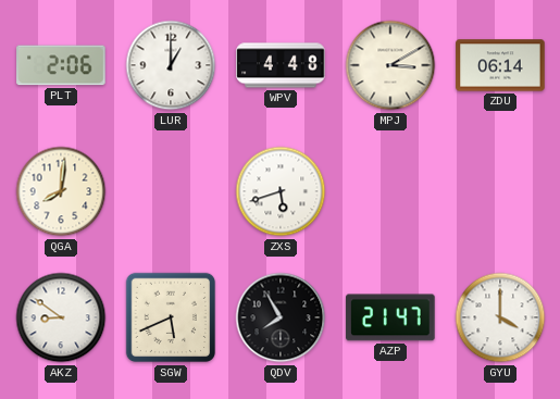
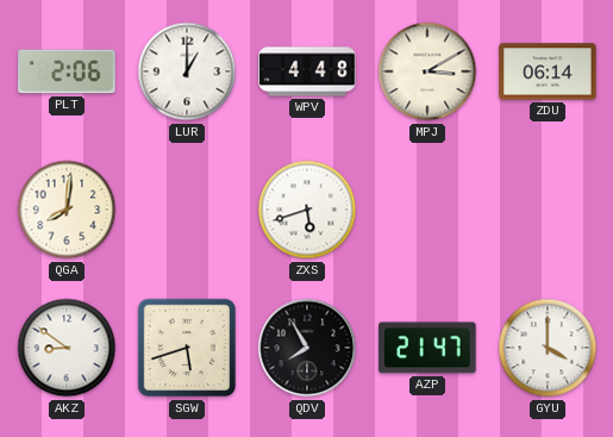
SGW: 5:41 -> 5:42
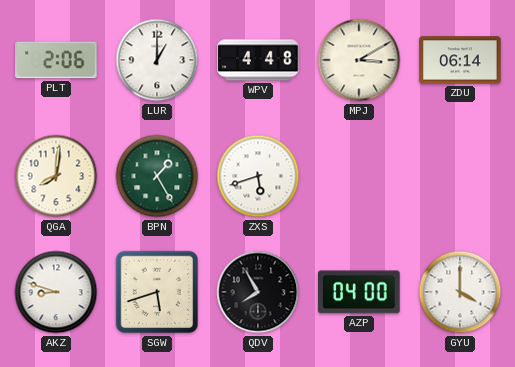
BPN: none -> 1:25
AKZ: 8:51 -> 8:48
AZP: 21:47 -> 04:00
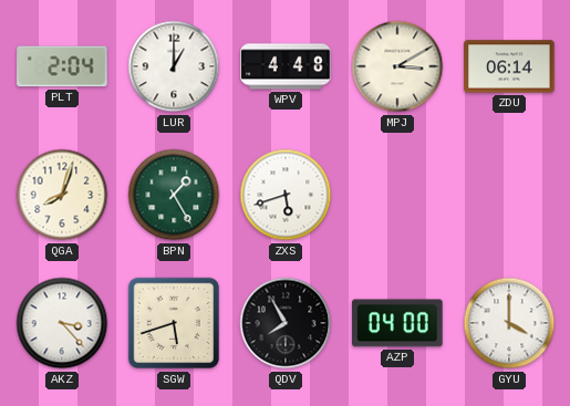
PLT: 2:06 -> 2:04
QGA: 8:01 -> 8:03
AKZ: 8:48 -> 3:23
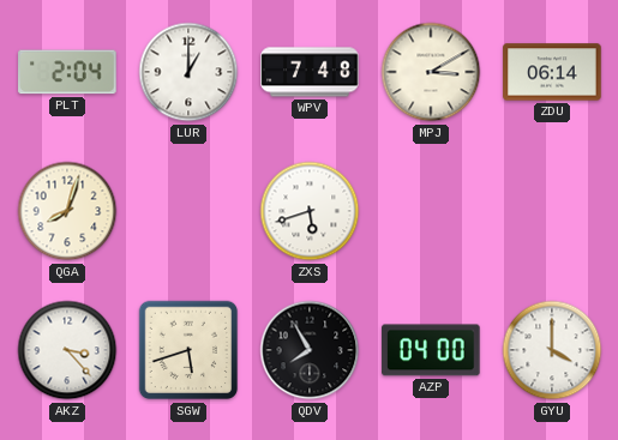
WPV: 4:48 -> 7:48
BPN: 1:25 -> none
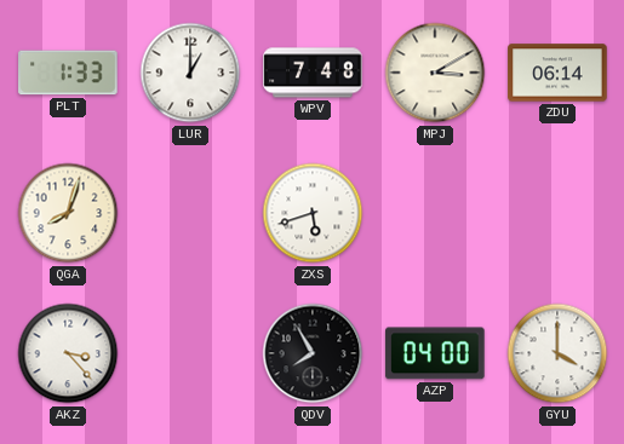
PLT: 2:04 -> 1:33
SGW: 5:42 -> none
